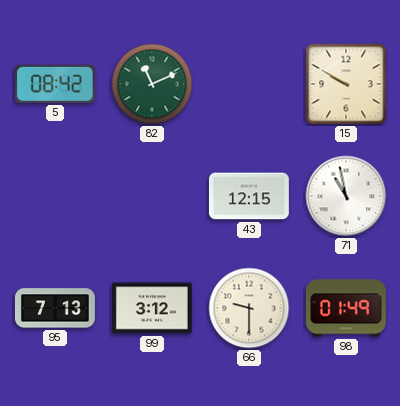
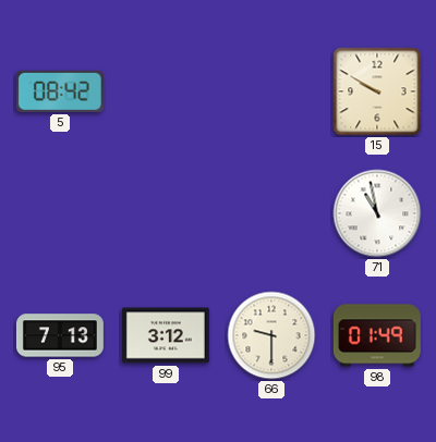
82: 11:11 -> none
43: 12:15 -> none
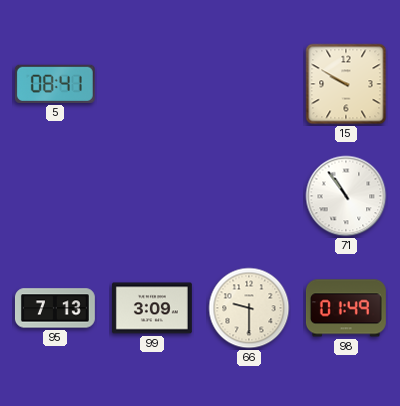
5: 08:42 -> 08:41
71: 10:58 -> 10:54
99: 3:12 -> 3:09
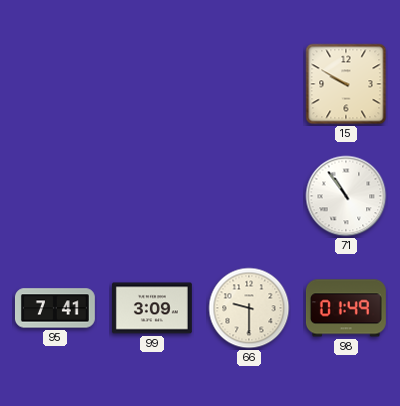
5: 08:41 -> none
95: 7:13 -> 7:41
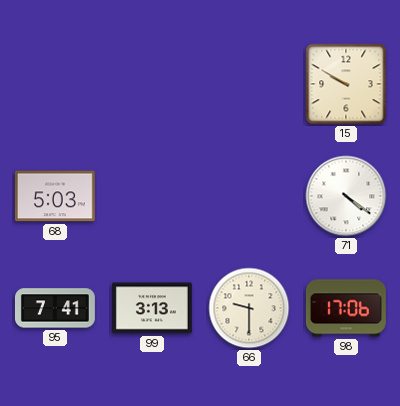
68: none -> 5:03
71: 10:54 -> 4:21
99: 3:09 -> 3:13
98: 01:49 -> 17:06
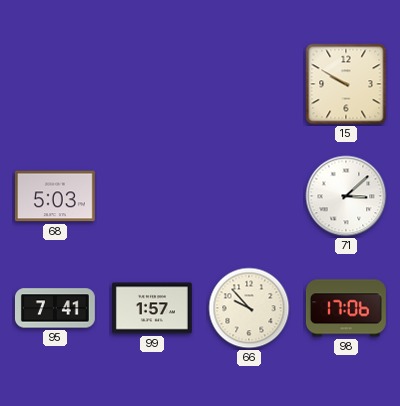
71: 4:21 -> 3:08
99: 3:13 -> 1:57
66: 9:30 -> 9:53
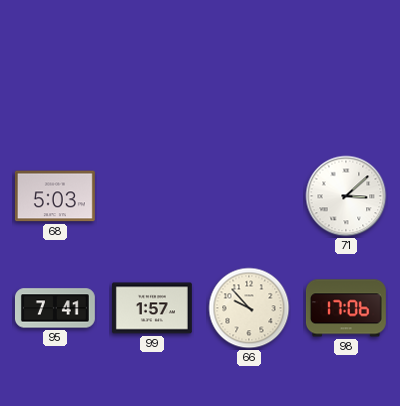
15: 9:50 -> none
